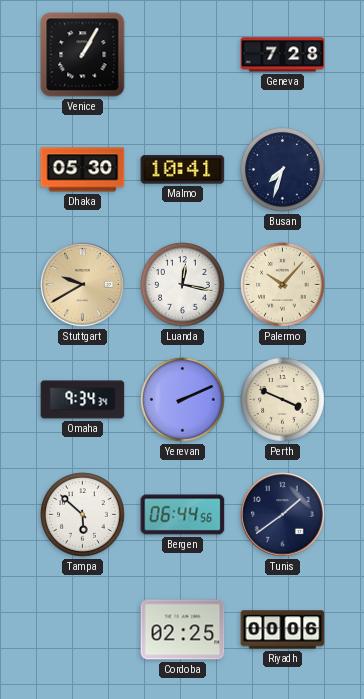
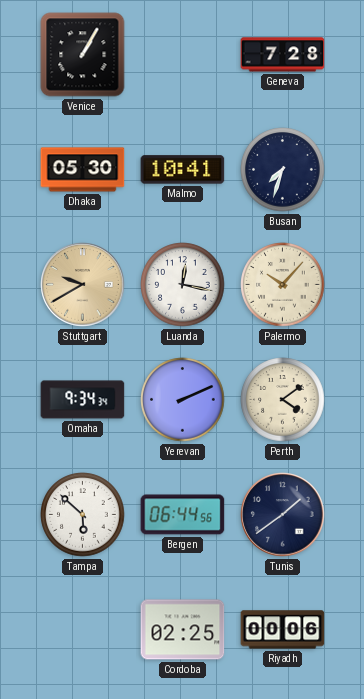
Perth: 3:49 -> 4:09
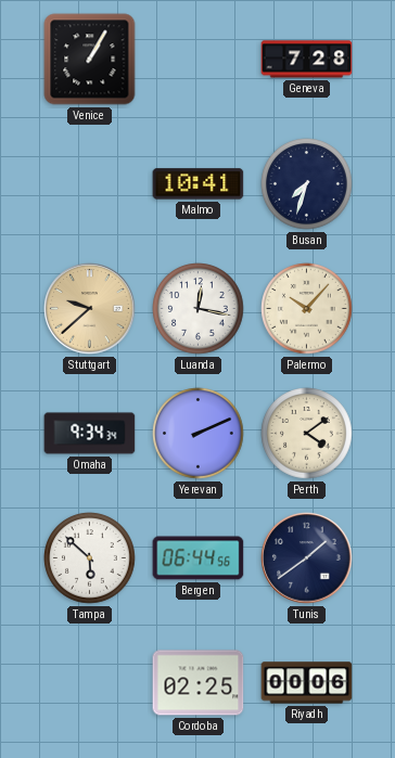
Dhaka: 05:30 -> none
Stuttgart: 9:40 -> 9:38
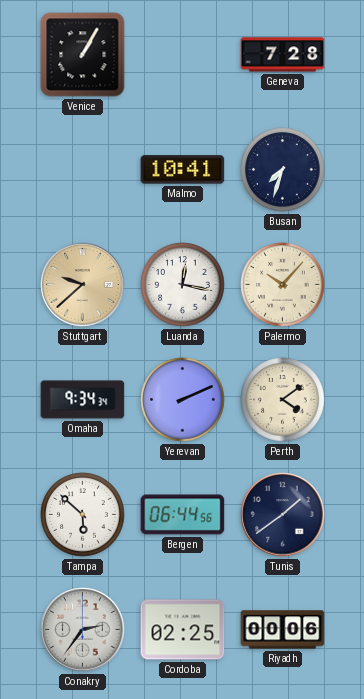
Conakry: none -> 2:36
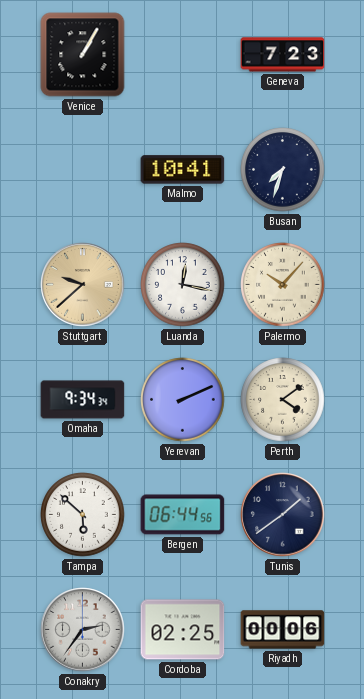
Geneva: 7:28 -> 7:23
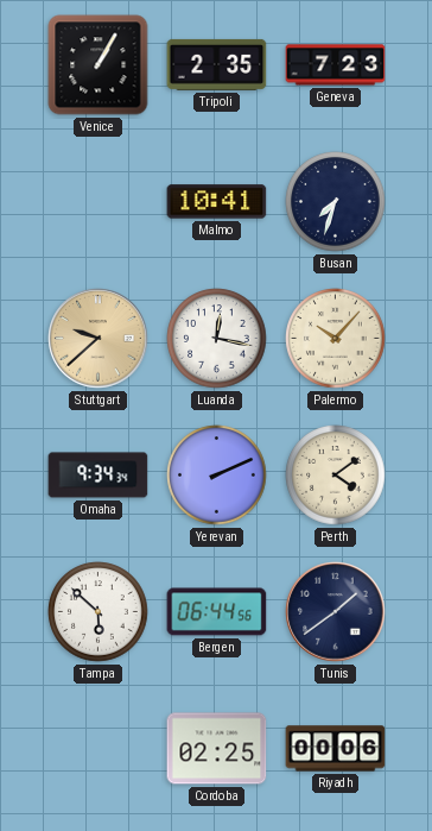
Tripoli: none -> 2:35
Conakry: 2:36 -> none
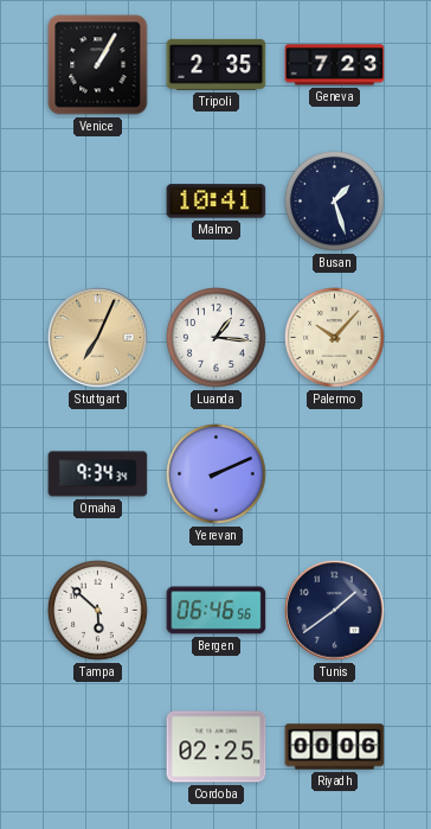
Busan: 7:33 -> 1:27
Stuttgart: 9:38 -> 7:04
Luanda: 12:17 -> 1:16
Perth: 4:09 -> none
Bergen: 06:44 -> 06:46
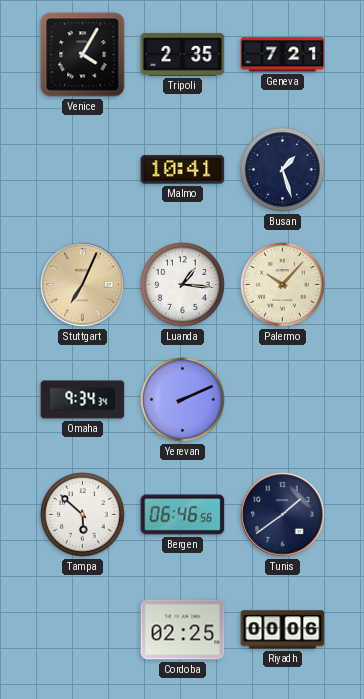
Venice: 1:05 -> 4:05
Geneva: 7:23 -> 7:21
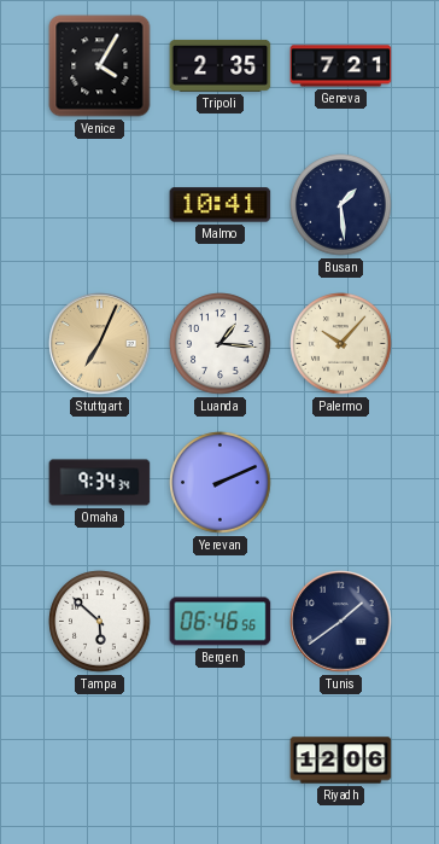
Busan: 1:27 -> 1:29
Cordoba: 02:25 -> none
Riyadh: 00:06 -> 12:06
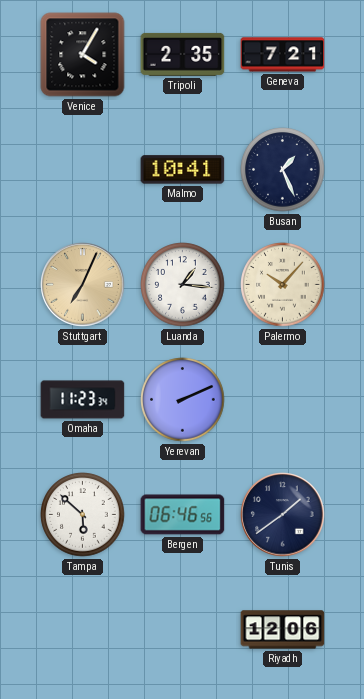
Busan: 1:29 -> 1:26
Omaha: 9:34 -> 11:23
